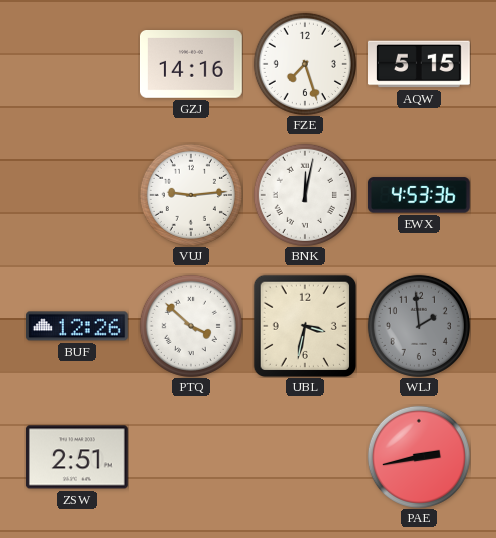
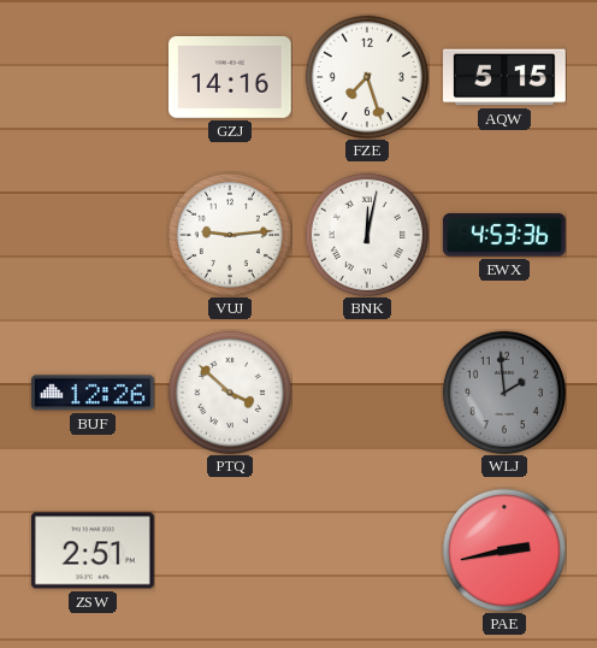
UBL: 3:32 -> none
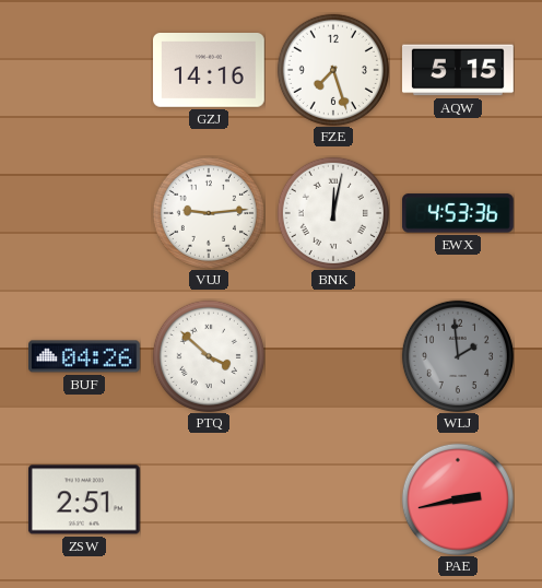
BUF: 12:26 -> 04:26
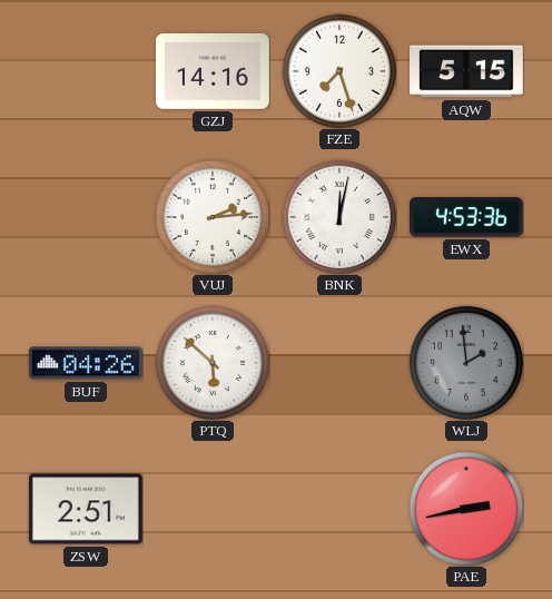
VUJ: 9:14 -> 2:14
PTQ: 3:52 -> 5:52
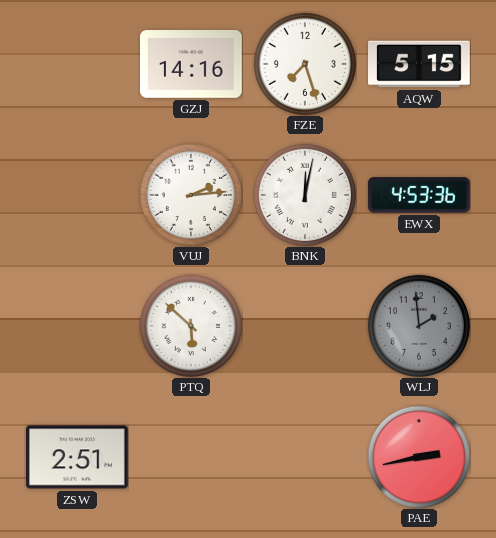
BUF: 04:26 -> none
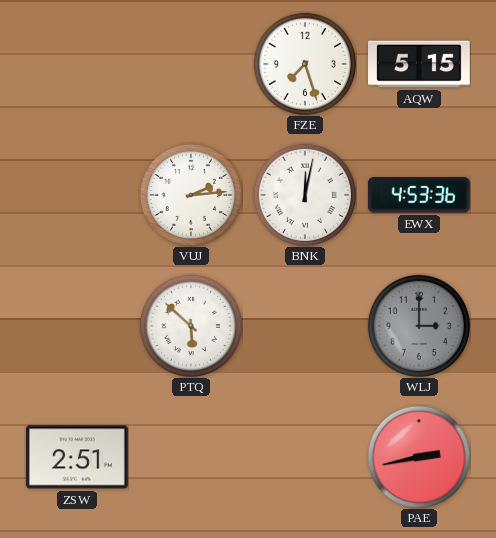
GZJ: 14:16 -> none
WLJ: 1:59 -> 3:00
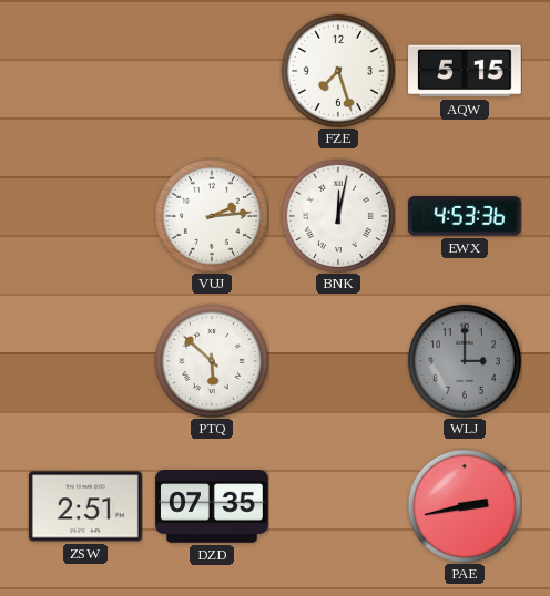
DZD: none -> 07:35
